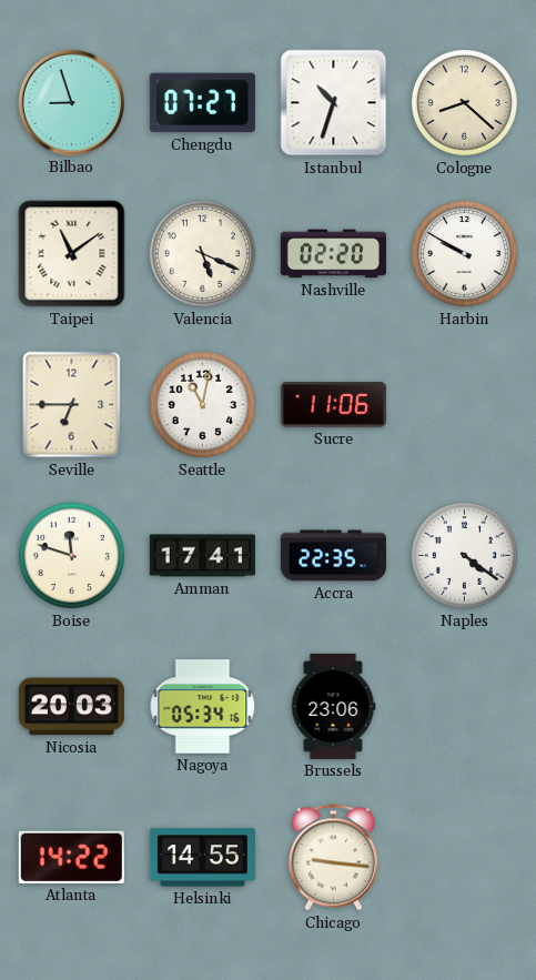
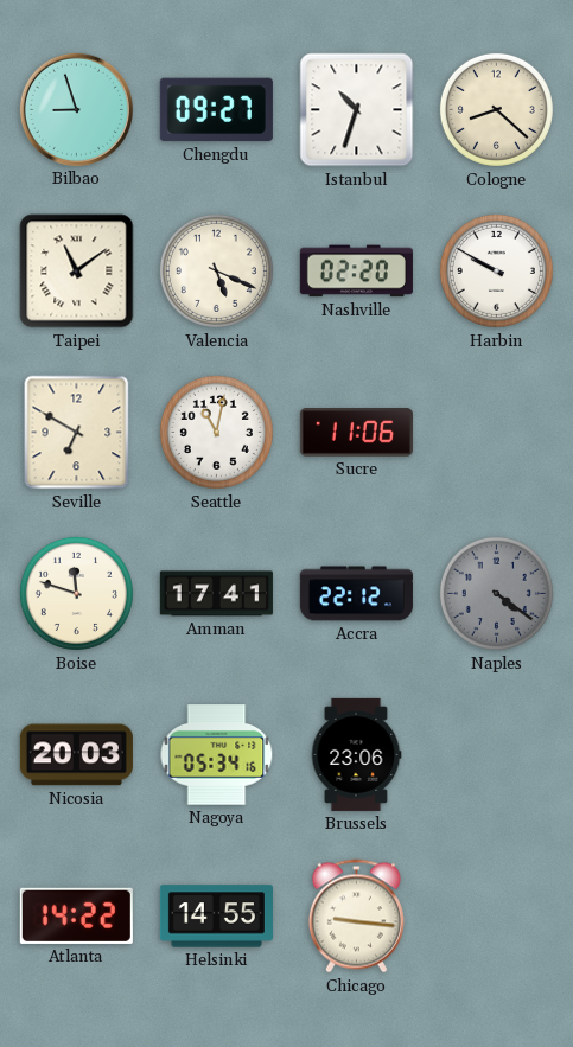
Chengdu: 07:27 -> 09:27
Seville: 6:45 -> 6:50
Accra: 22:35 -> 22:12
Naples dial: white -> grey
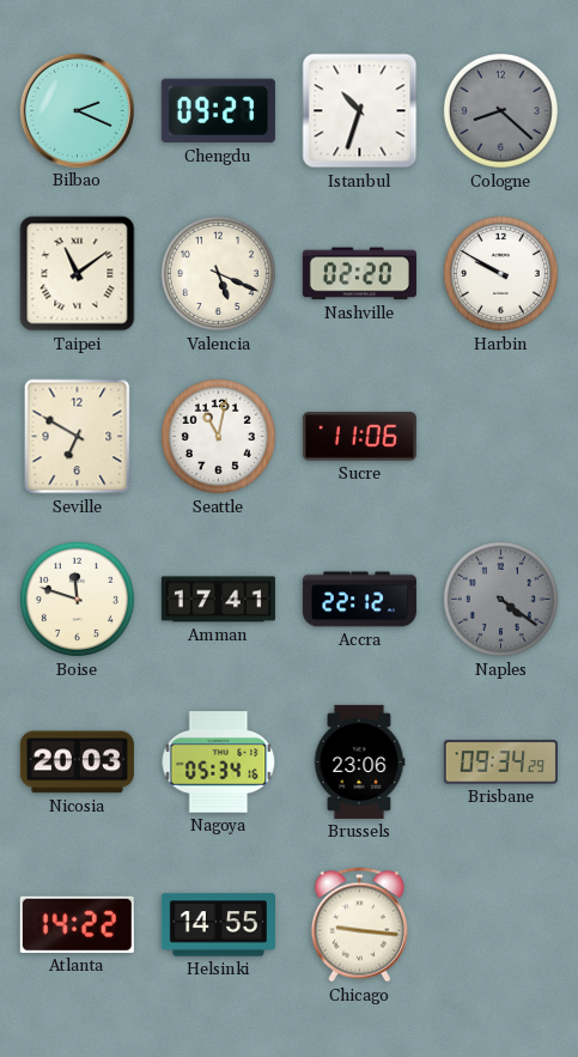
Bilbao: 8:57 -> 2:19
Cologne dial: cream -> grey
Brisbane: none -> 09:34
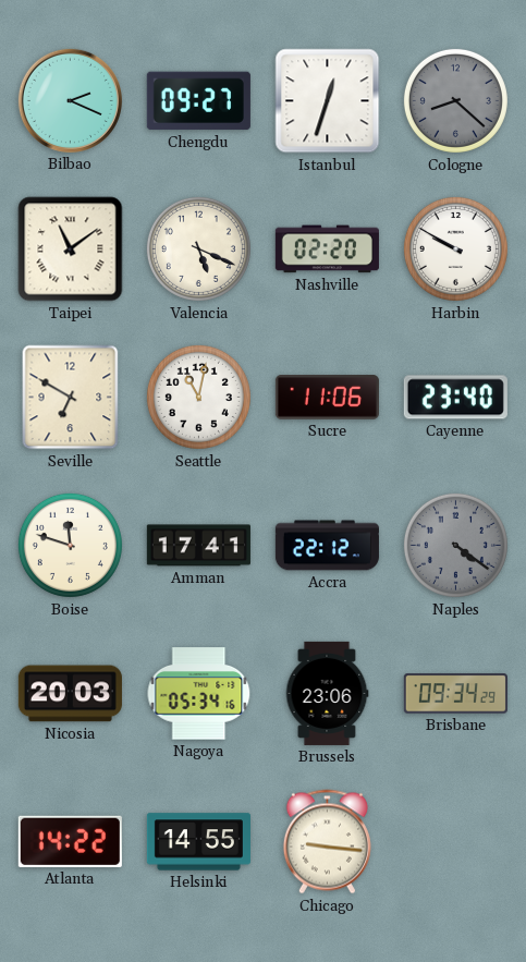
Istanbul: 10:33 -> 12:33
Cayenne: none -> 23:40
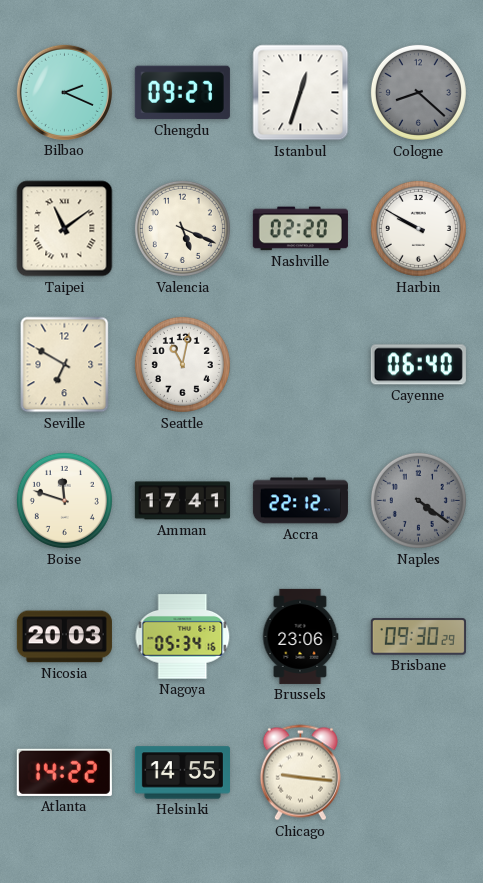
Sucre: 11:06 -> none
Cayenne: 23:40 -> 06:40
Brisbane: 09:34 -> 09:30
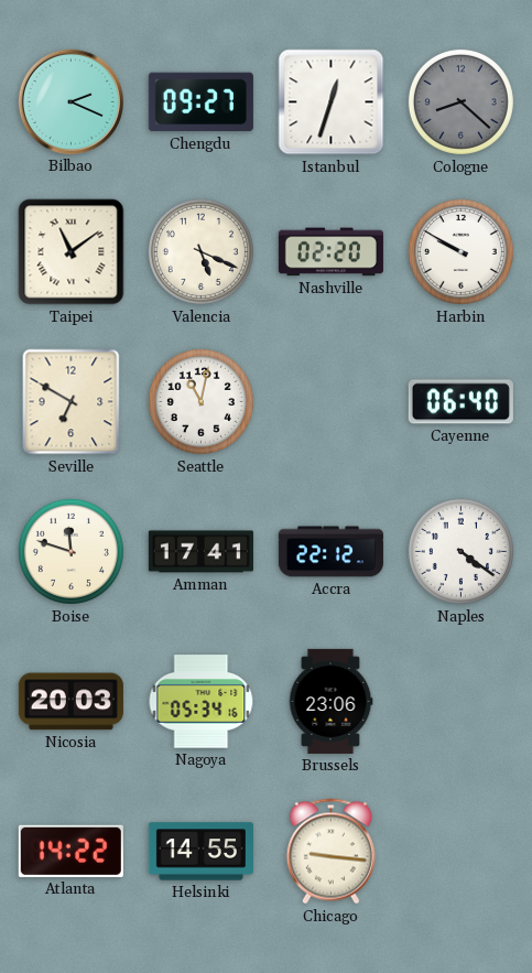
Naples dial: grey -> white
Brisbane: 09:30 -> none
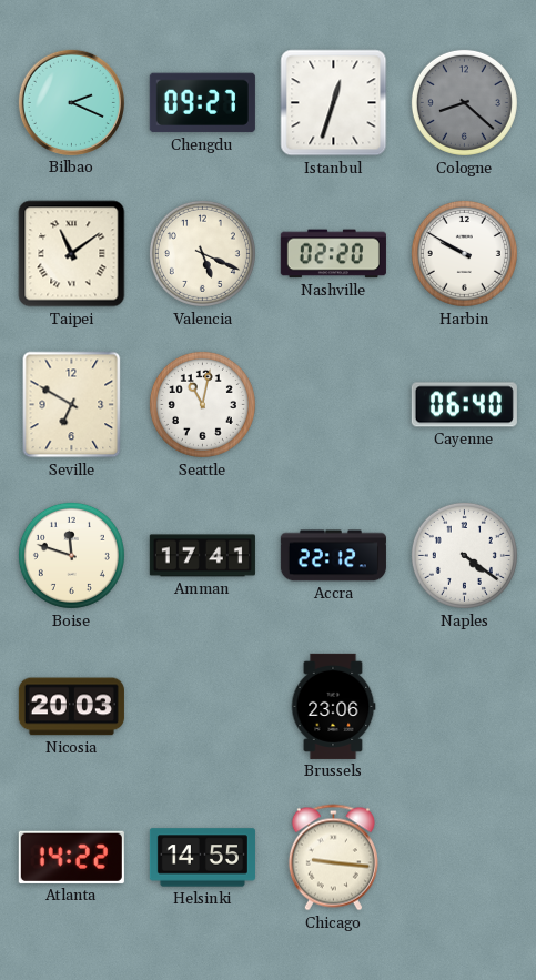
Nagoya: 05:34 -> none
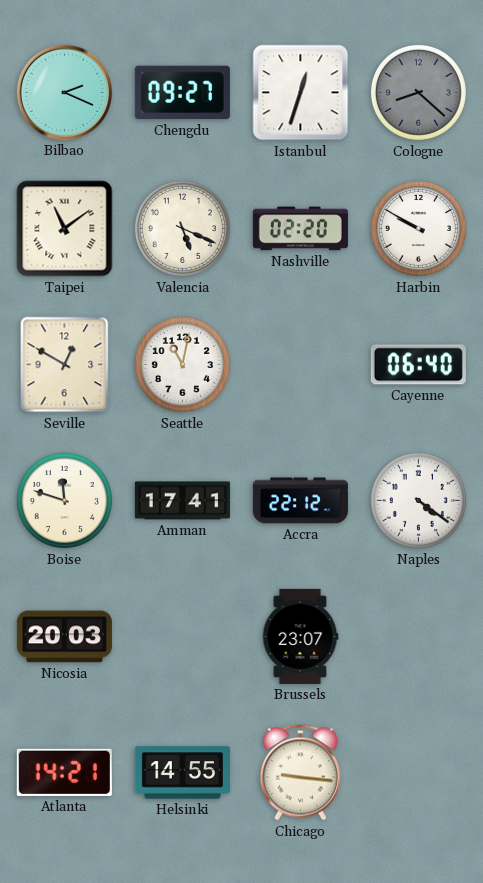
Seville: 6:50 -> 12:50
Brussels: 23:06 -> 23:07
Atlanta: 14:22 -> 14:21
